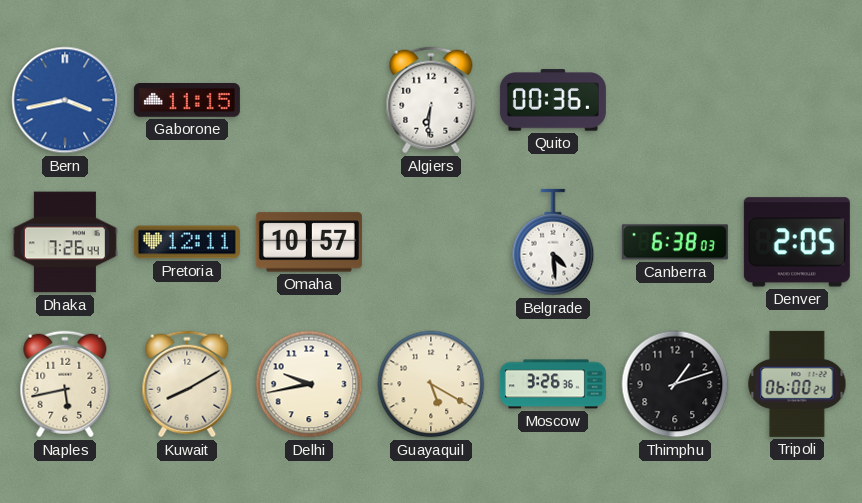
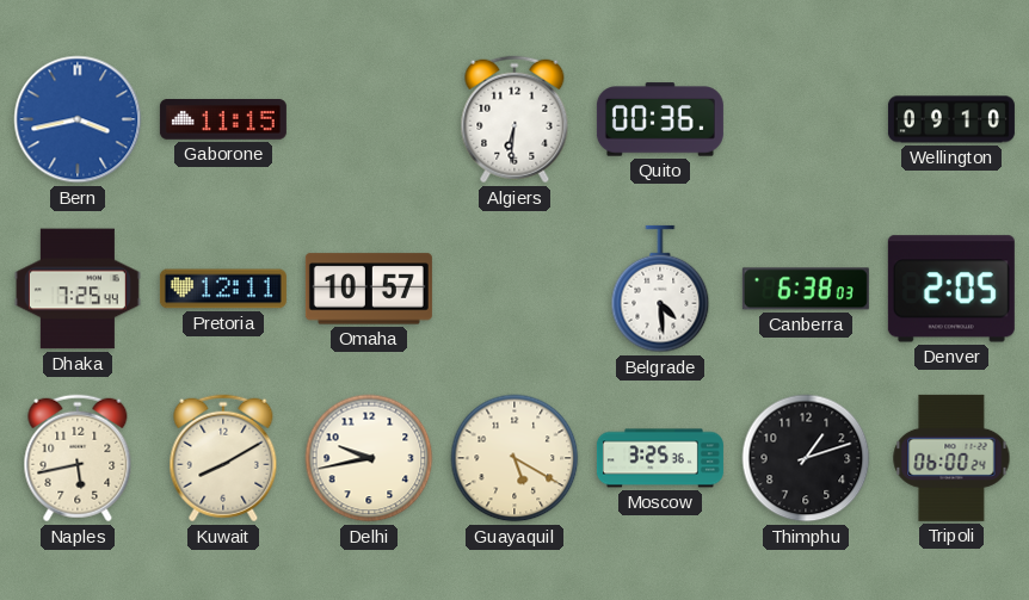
Wellington: none -> 09:10
Dhaka: 7:26 -> 7:25
Moscow: 3:26 -> 3:25
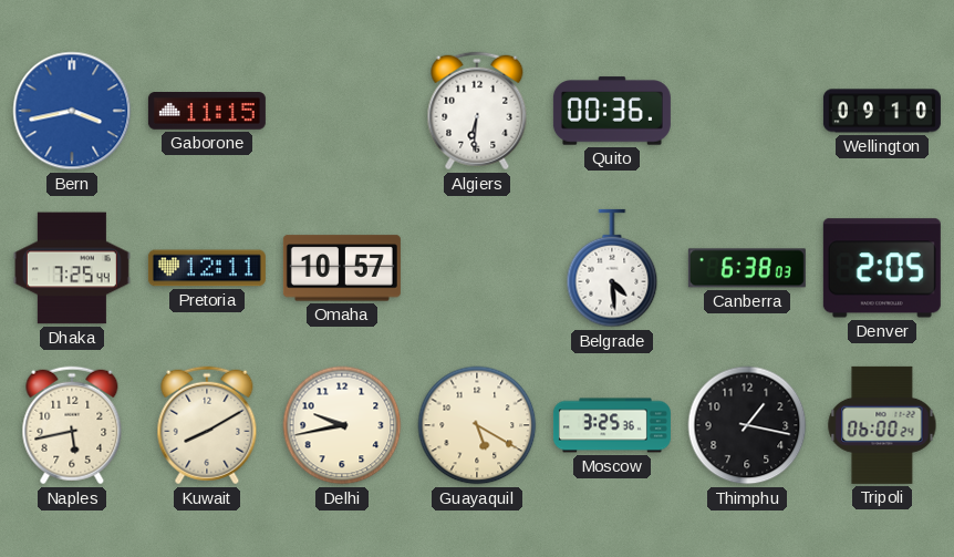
Thimphu: 1:12 -> 1:17
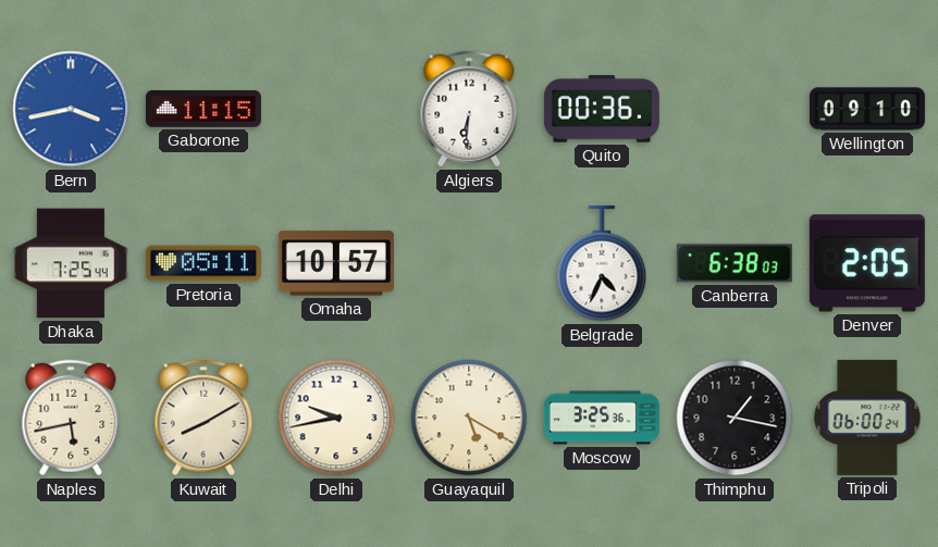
Pretoria: 12:11 -> 05:11
Belgrade: 4:29 -> 4:34
